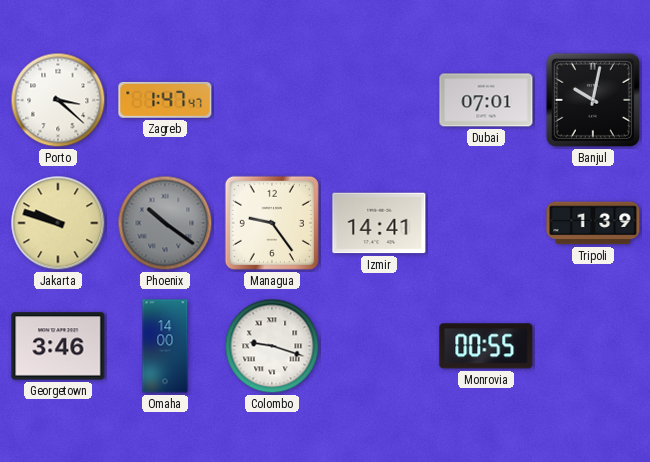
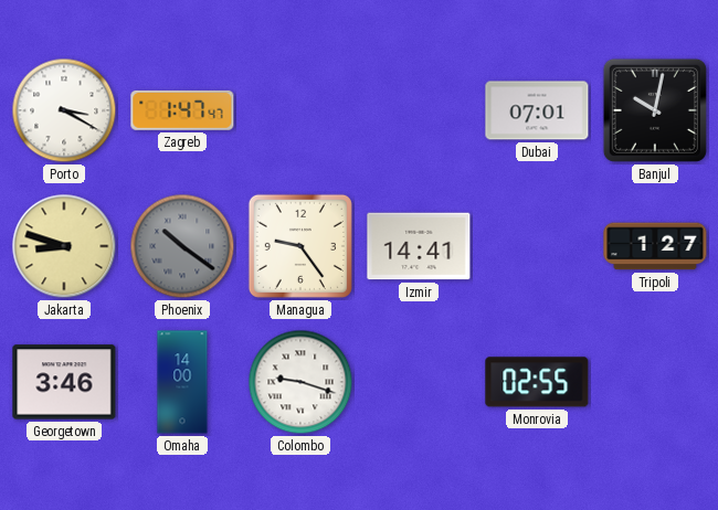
Porto: 3:22 -> 3:20
Jakarta: 9:48 -> 8:48
Tripoli: 1:39 -> 1:27
Monrovia: 00:55 -> 02:55
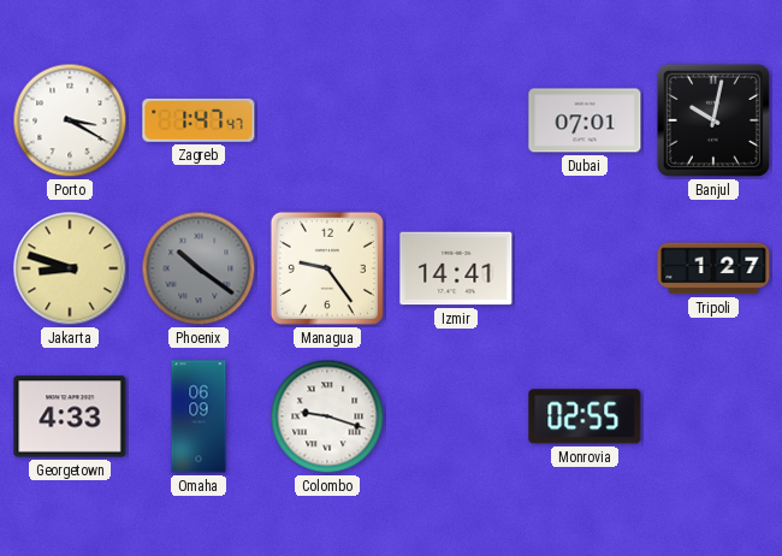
Georgetown: 3:46 -> 4:33
Omaha: 14:00 -> 06:09
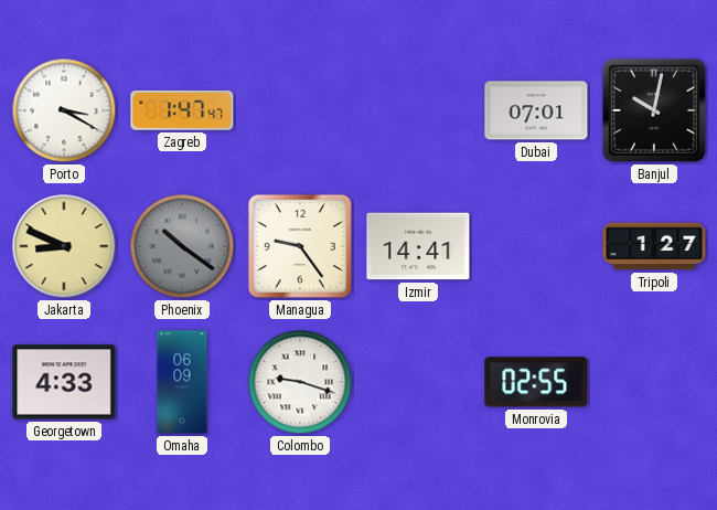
Jakarta: 8:48 -> 8:49
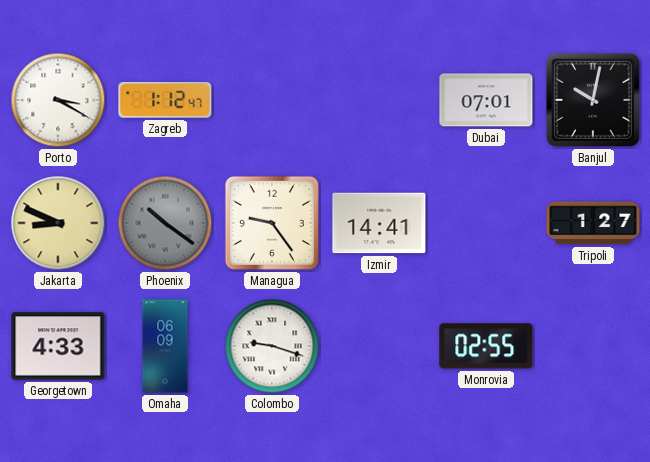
Zagreb: 1:47 -> 1:12
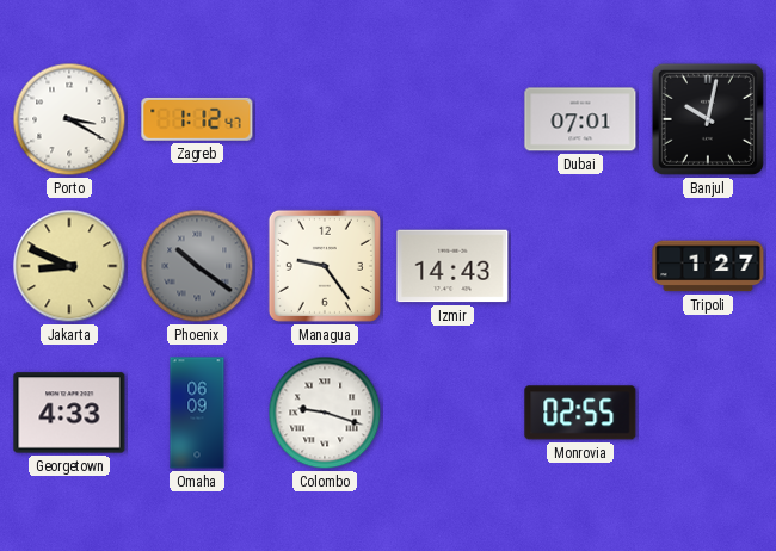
Izmir: 14:41 -> 14:43
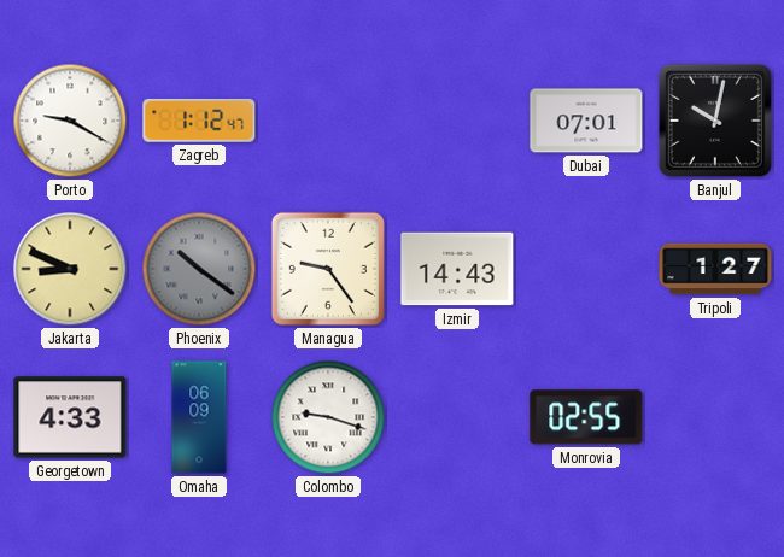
Porto: 3:20 -> 9:20
